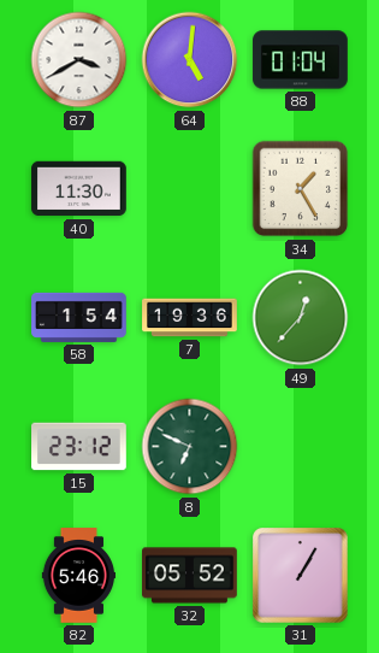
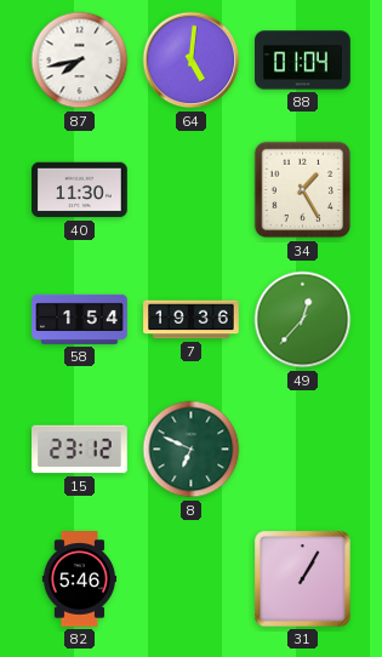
87: 3:40 -> 7:43
32: 05:52 -> none
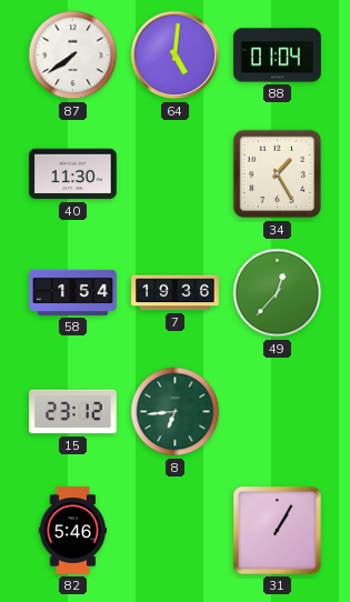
87: 7:43 -> 7:39
8: 6:49 -> 6:44
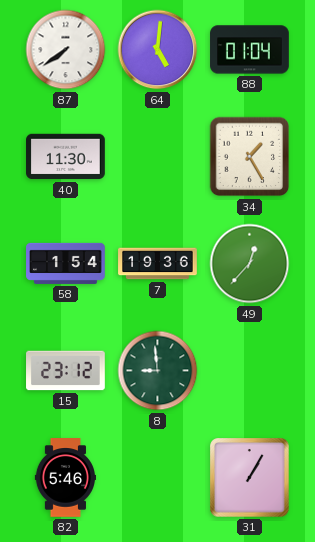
8: 6:44 -> 8:59
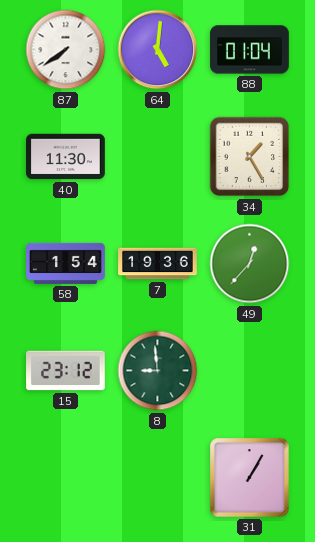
82: 5:46 -> none
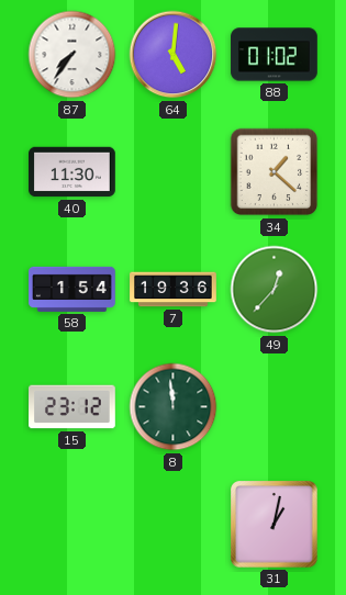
87: 7:39 -> 7:36
88: 01:04 -> 01:02
34: 1:25 -> 1:22
8: 8:59 -> 11:59
31: 1:05 -> 1:02
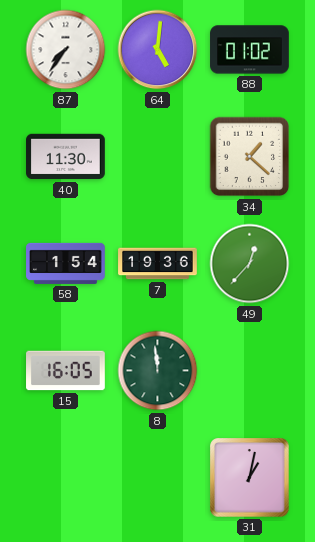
15: 23:12 -> 16:05
